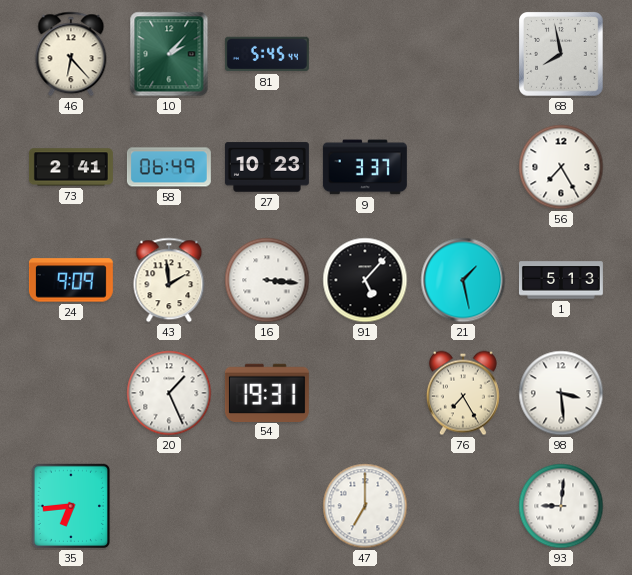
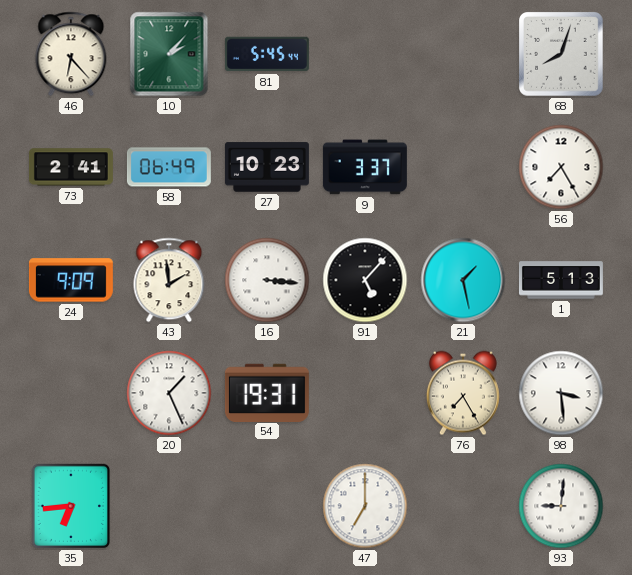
68: 7:58 -> 8:03
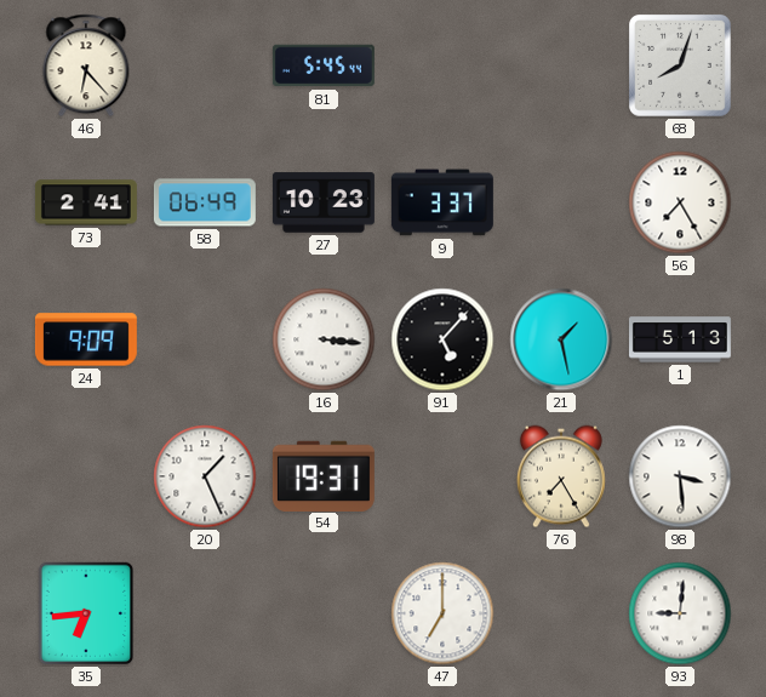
10: 2:07 -> none
43: 1:59 -> none
